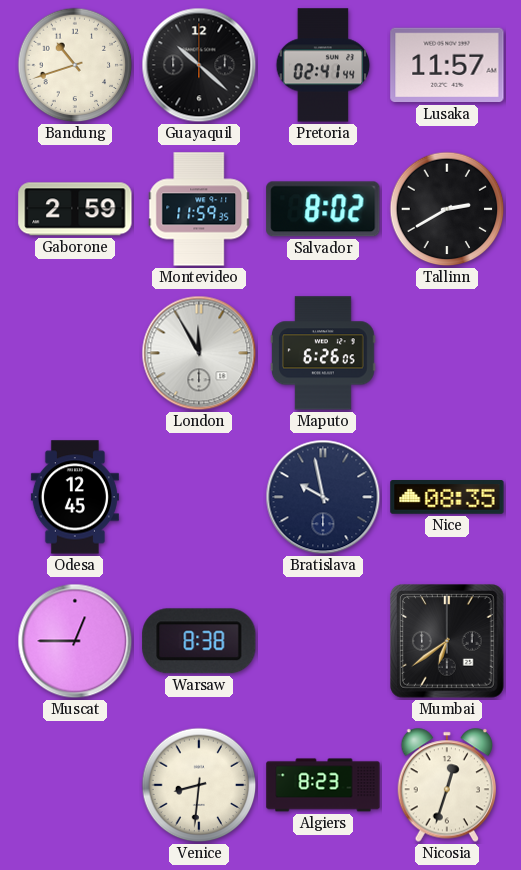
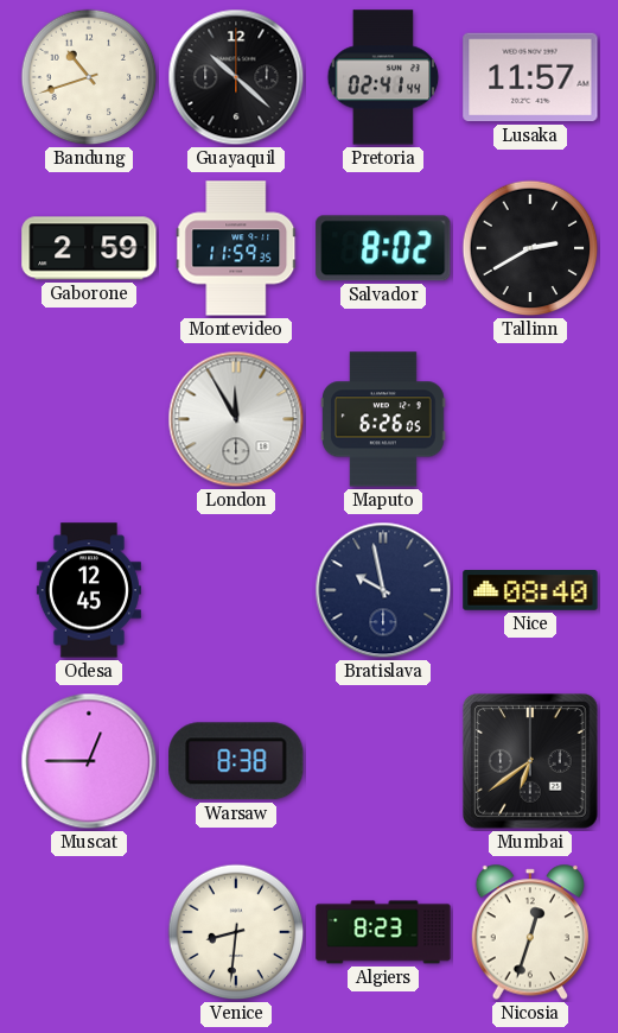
Nice: 08:35 -> 08:40
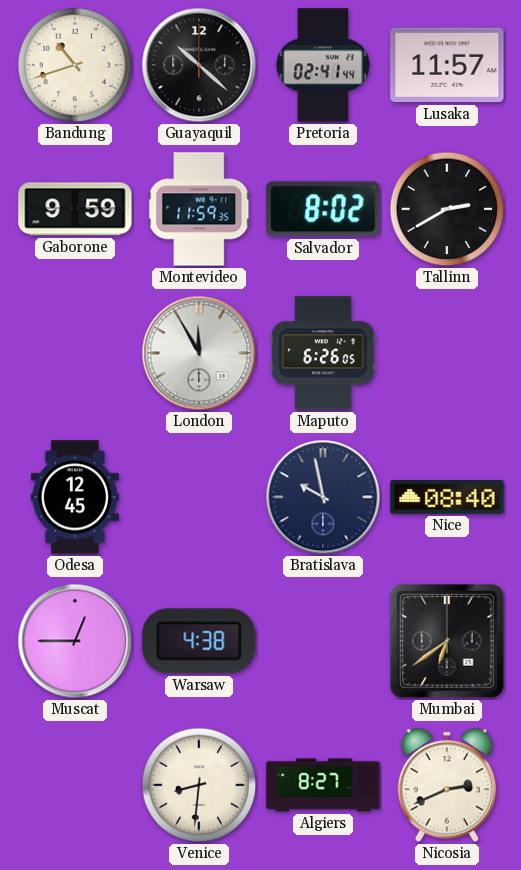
Gaborone: 2:59 -> 9:59
Warsaw: 8:38 -> 4:38
Algiers: 8:23 -> 8:27
Nicosia: 12:33 -> 2:41
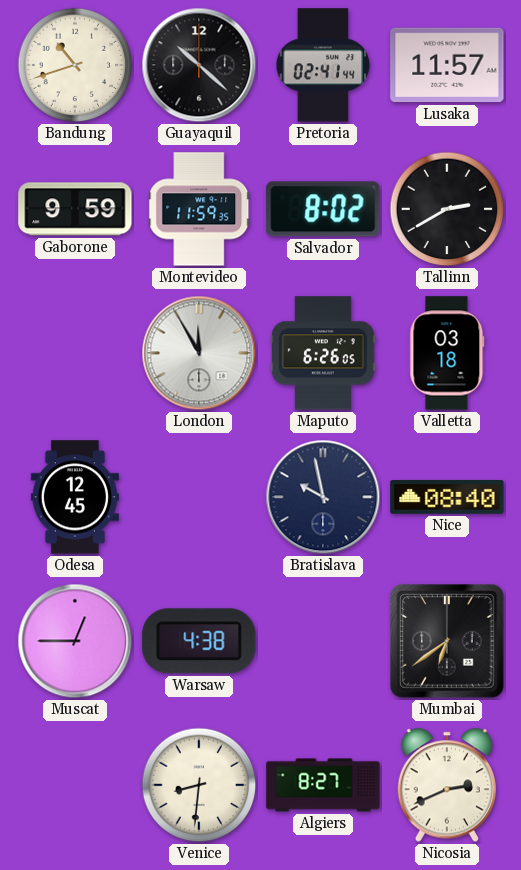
Valletta: none -> 03:18
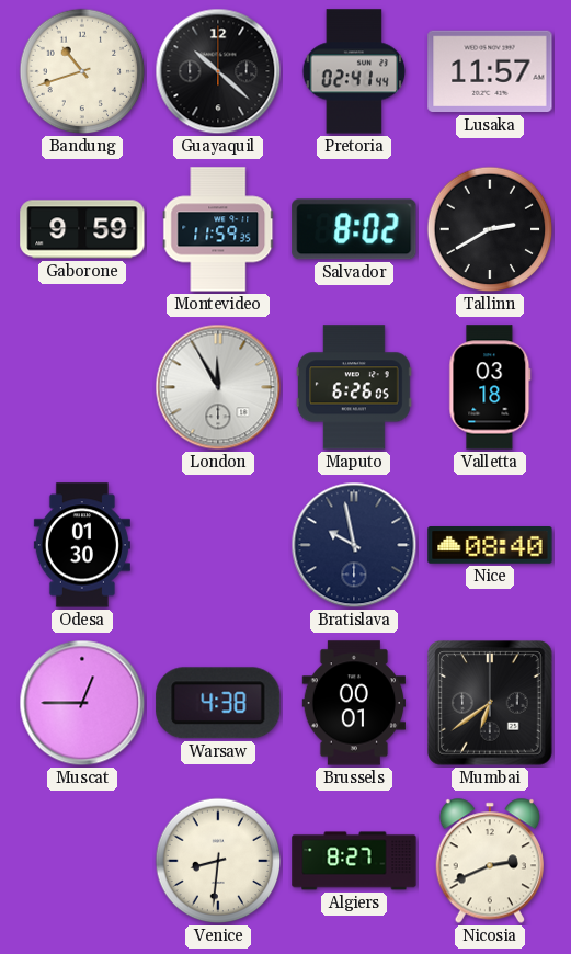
Odesa: 12:45 -> 01:30
Brussels: none -> 00:01
